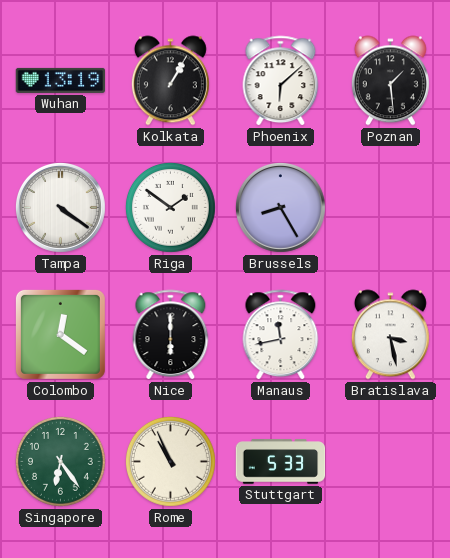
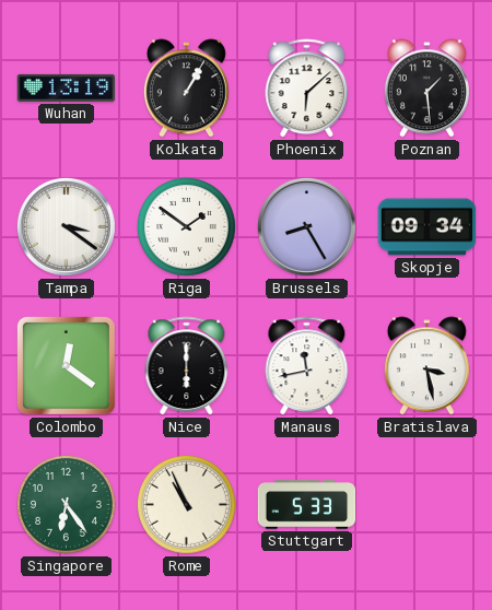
Tampa: 4:21 -> 3:21
Skopje: none -> 09:34
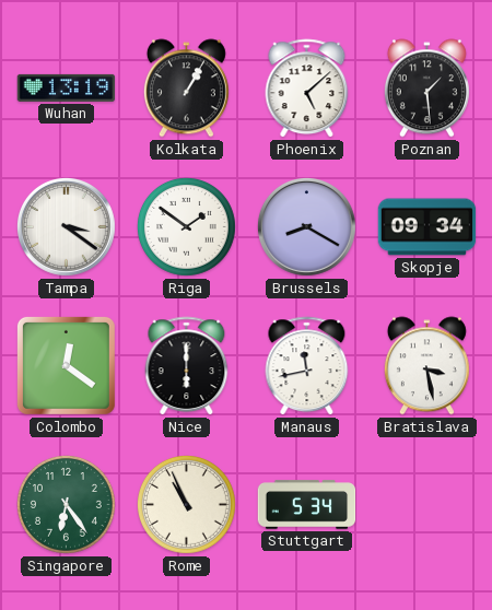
Phoenix: 6:08 -> 5:08
Brussels: 8:25 -> 8:20
Stuttgart: 5:33 -> 5:34
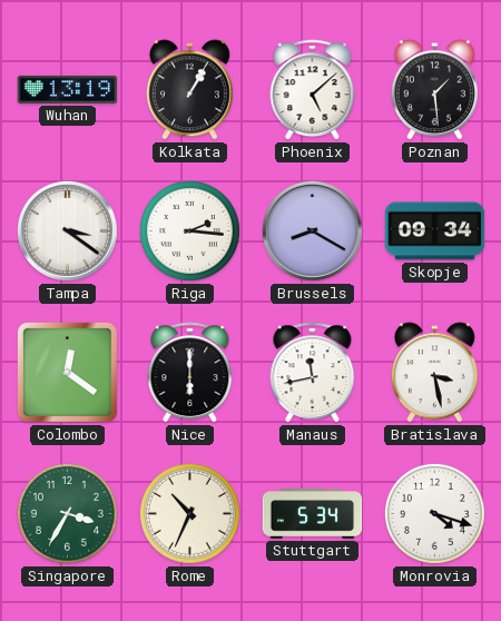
Riga: 1:51 -> 2:16
Singapore: 6:24 -> 3:35
Rome: 10:56 -> 10:34
Monrovia: none -> 4:18
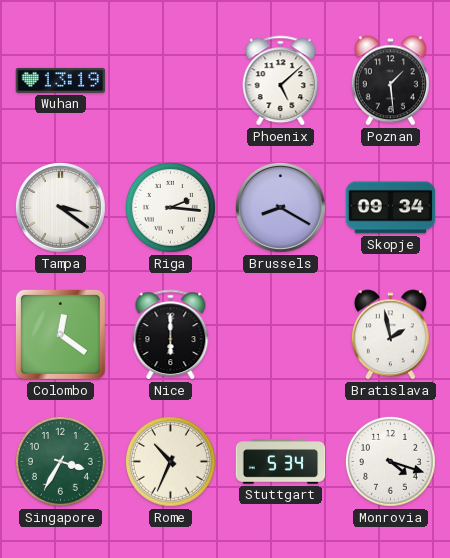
Kolkata: 1:05 -> none
Manaus: 11:43 -> none
Bratislava: 3:28 -> 1:58
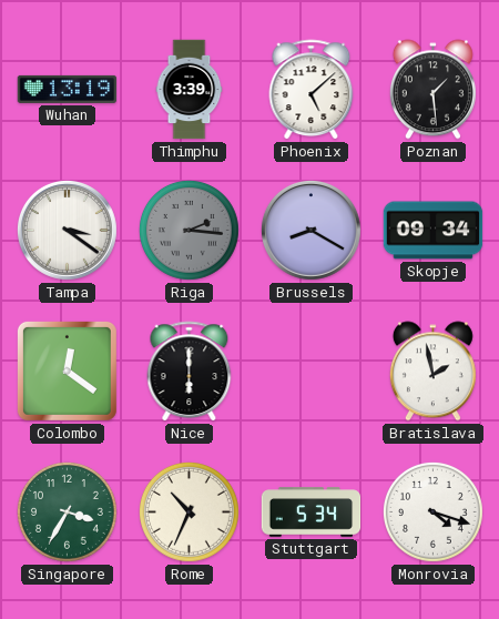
Thimphu: none -> 3:39
Riga dial: white -> grey
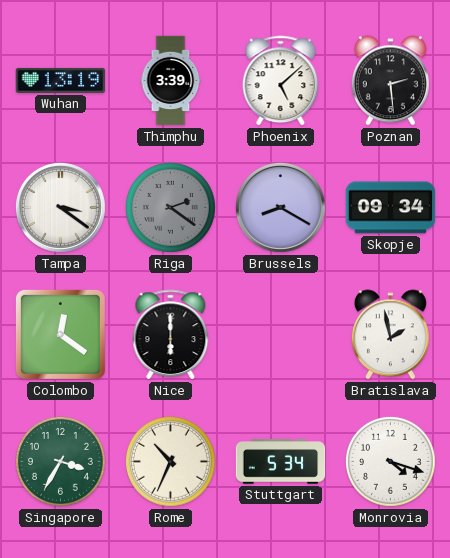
Poznan: 1:29 -> 2:29
Riga: 2:16 -> 2:21
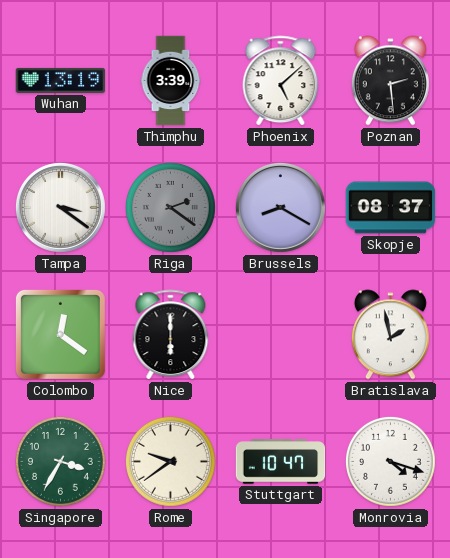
Skopje: 09:34 -> 08:37
Rome: 10:34 -> 9:39
Stuttgart: 5:34 -> 10:47
